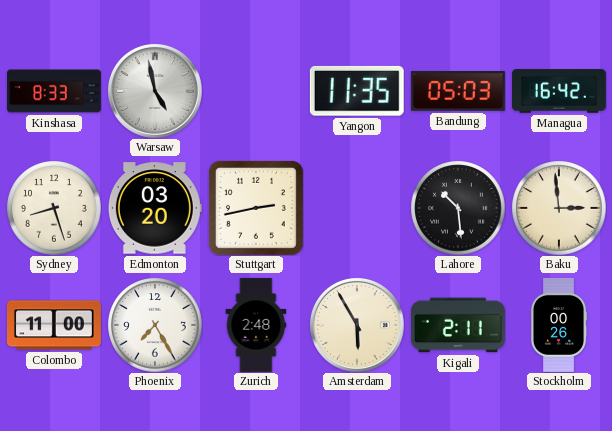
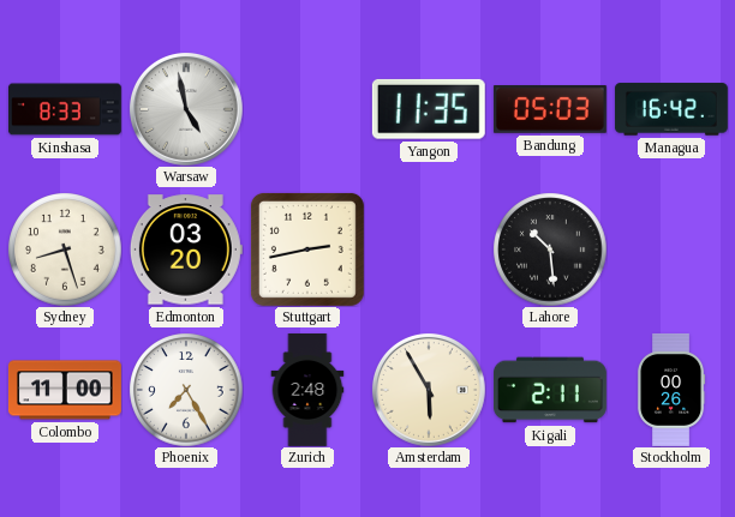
Baku: 2:59 -> none
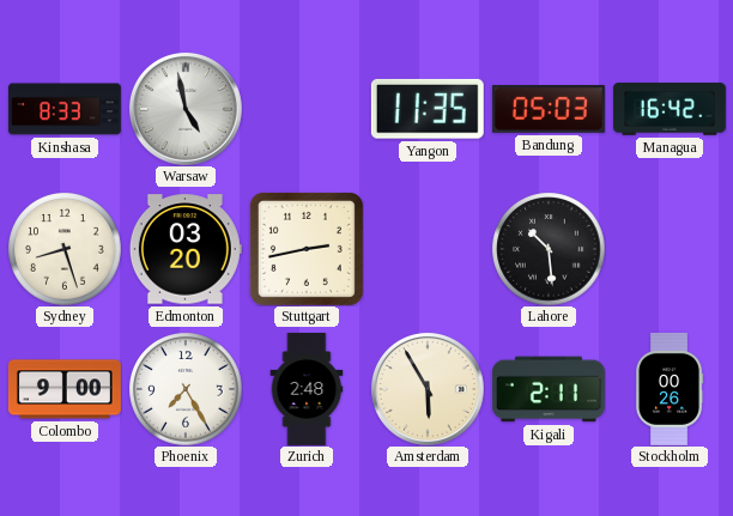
Colombo: 11:00 -> 9:00
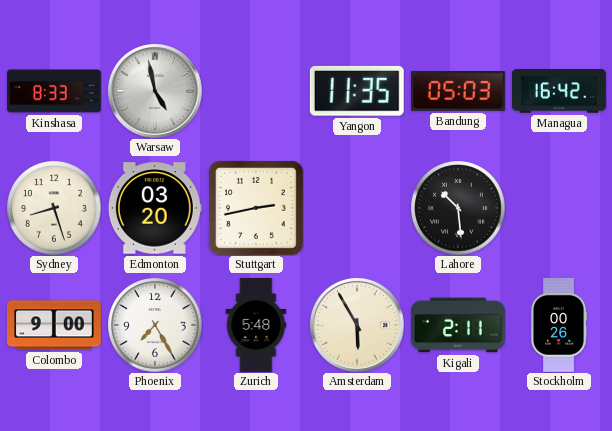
Zurich: 2:48 -> 5:48
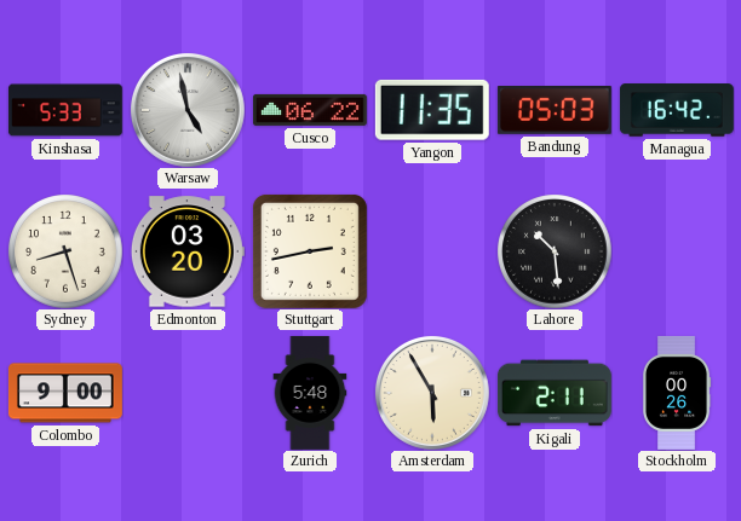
Kinshasa: 8:33 -> 5:33
Cusco: none -> 06:22
Phoenix: 7:25 -> none
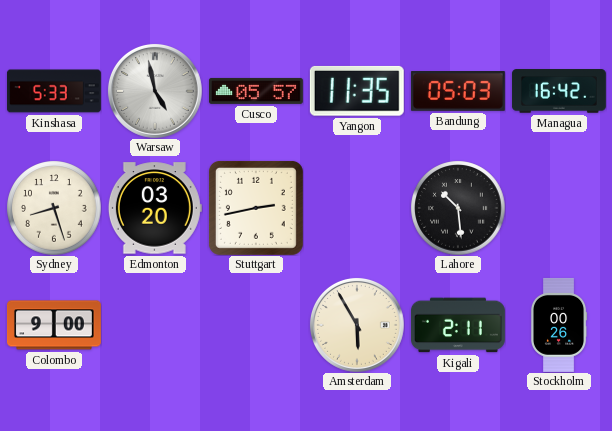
Cusco: 06:22 -> 05:57
Zurich: 5:48 -> none
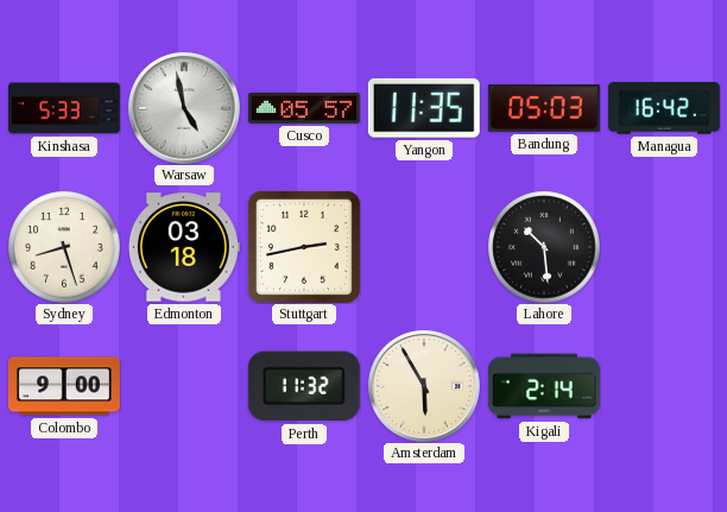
Edmonton: 03:20 -> 03:18
Perth: none -> 11:32
Kigali: 2:11 -> 2:14
Stockholm: 00:26 -> none
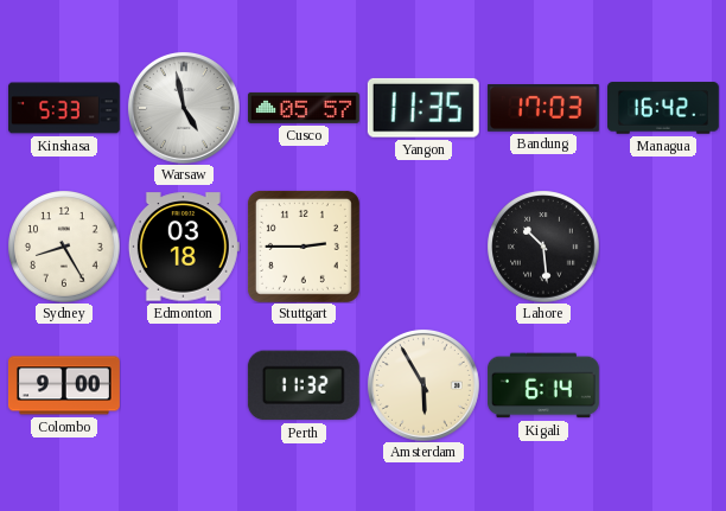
Bandung: 05:03 -> 17:03
Sydney: 8:27 -> 8:25
Stuttgart: 2:43 -> 2:45
Kigali: 2:14 -> 6:14
